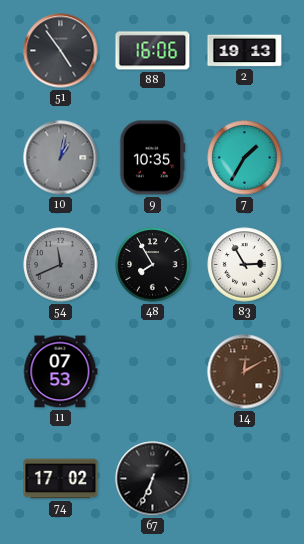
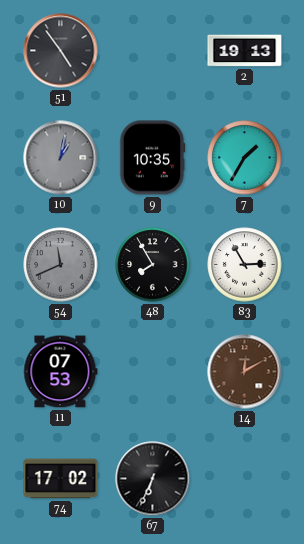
88: 16:06 -> none
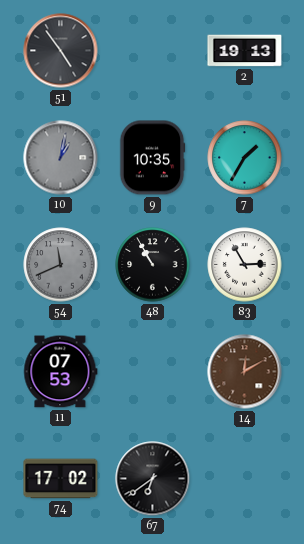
48: 7:55 -> 10:55
67: 6:34 -> 6:39
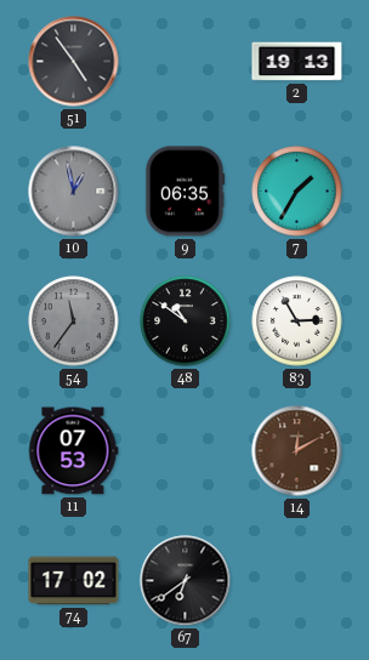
10: 1:02 -> 12:58
9: 10:35 -> 06:35
54: 11:41 -> 11:36
48: 10:55 -> 10:51
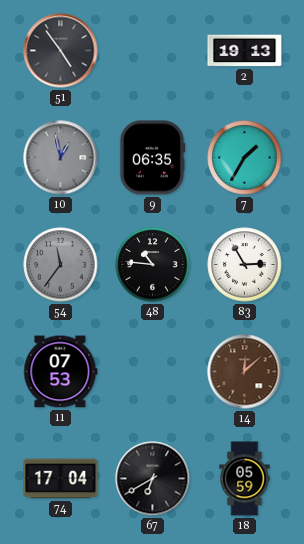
48: 10:51 -> 10:46
14: 12:10 -> 12:08
74: 17:02 -> 17:04
67: 6:39 -> 6:40
18: none -> 05:59
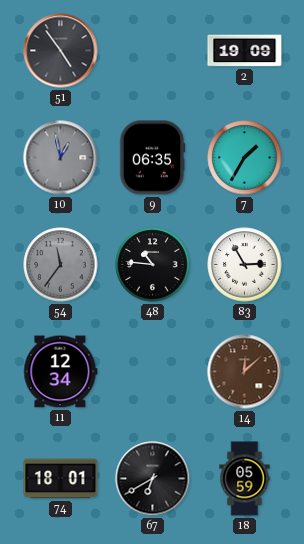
2: 19:13 -> 19:09
11: 07:53 -> 12:34
74: 17:04 -> 18:01
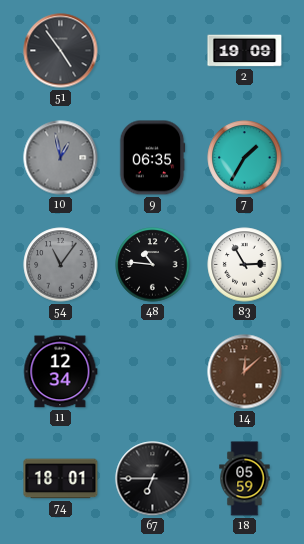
54: 11:36 -> 11:06
67: 6:40 -> 6:45
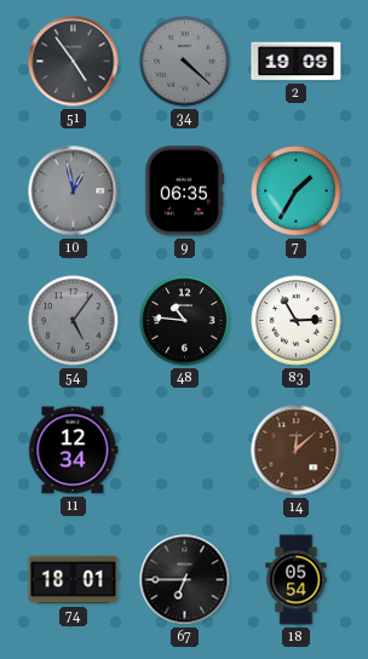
34: none -> 4:22
54: 11:06 -> 5:06
18: 05:59 -> 05:54
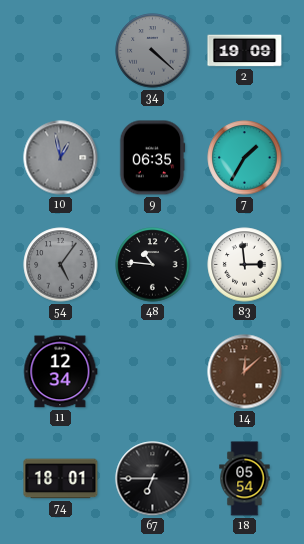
51: 4:54 -> none
83: 2:55 -> 2:59
